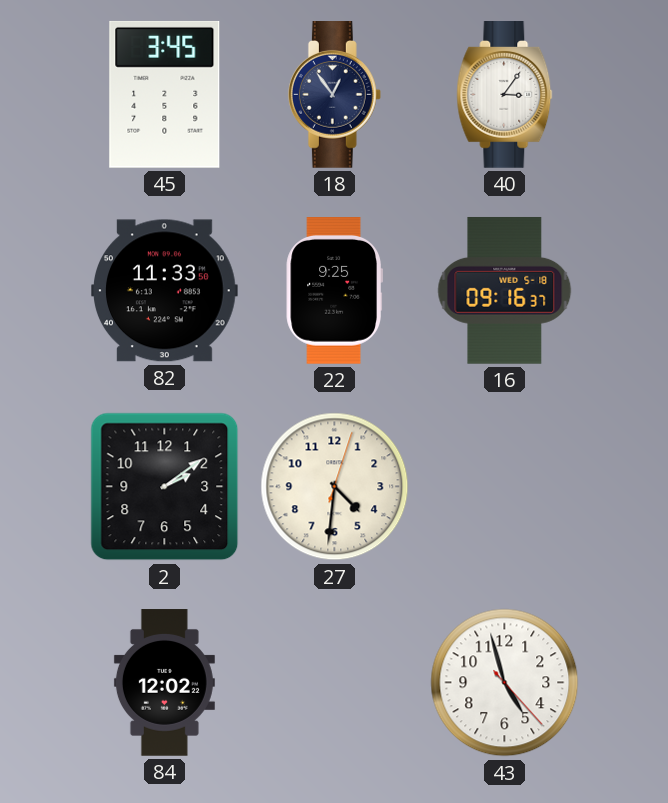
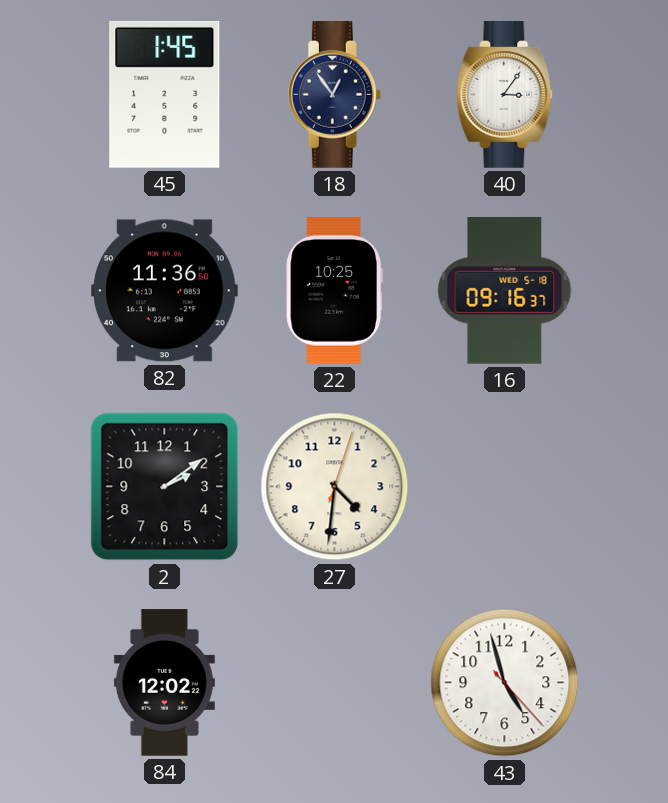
45: 3:45 -> 1:45
82: 11:33 -> 11:36
22: 9:25 -> 10:25
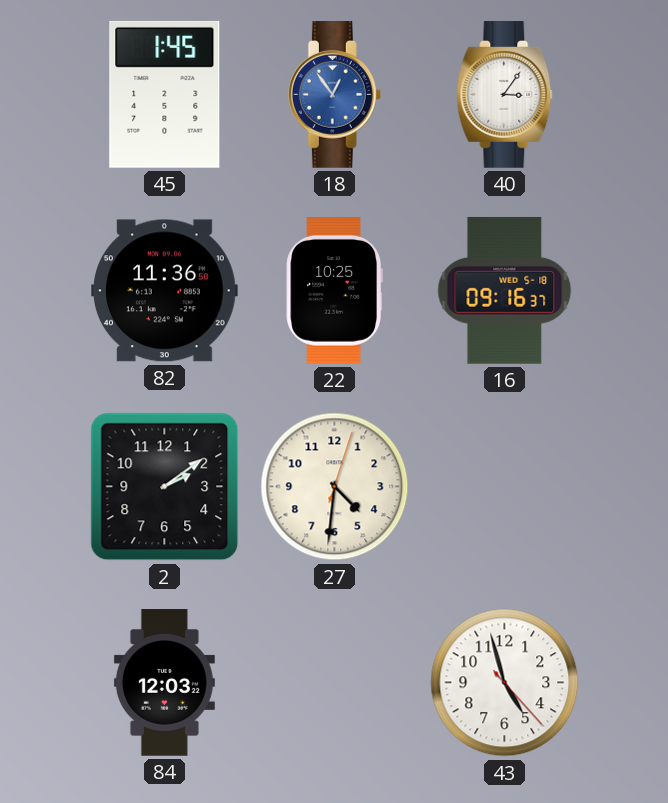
18 dial: navy -> blue
84: 12:02 -> 12:03
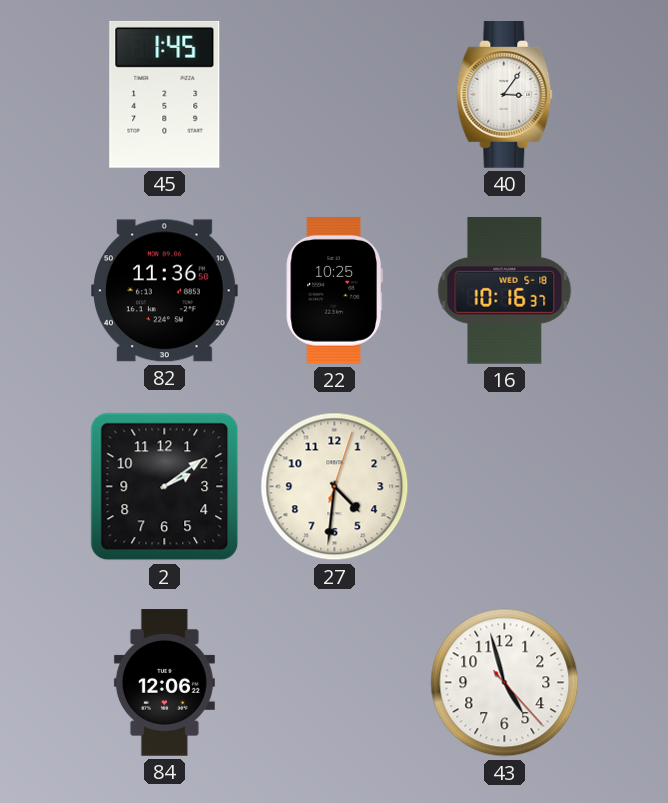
18: 12:54 -> none
16: 09:16 -> 10:16
84: 12:03 -> 12:06
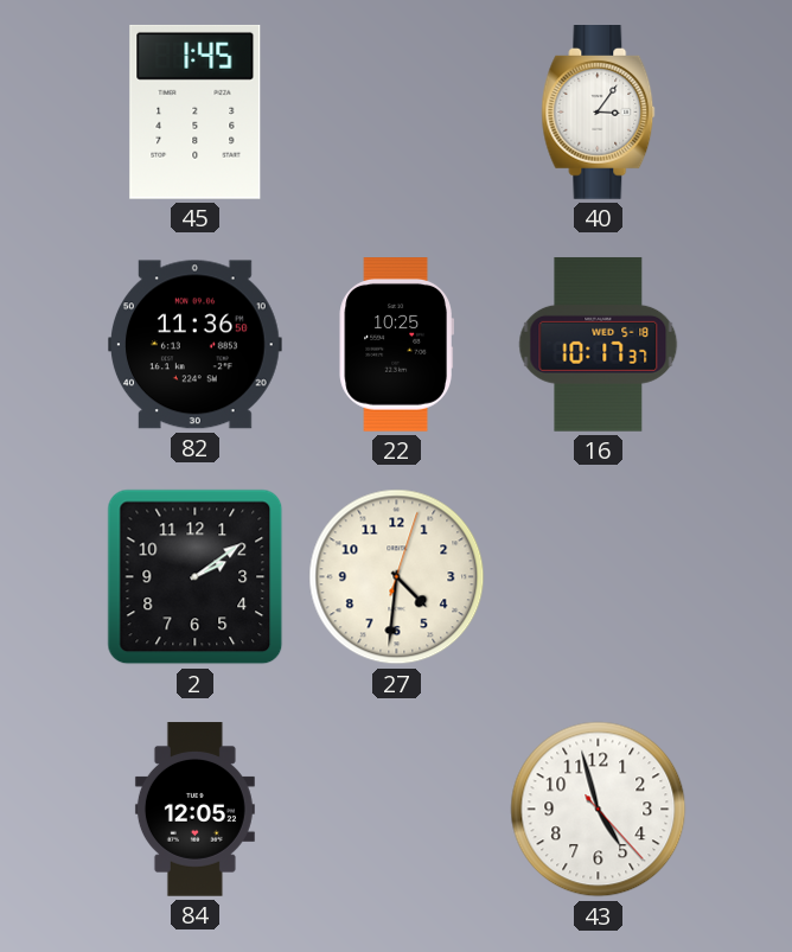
16: 10:16 -> 10:17
84: 12:06 -> 12:05
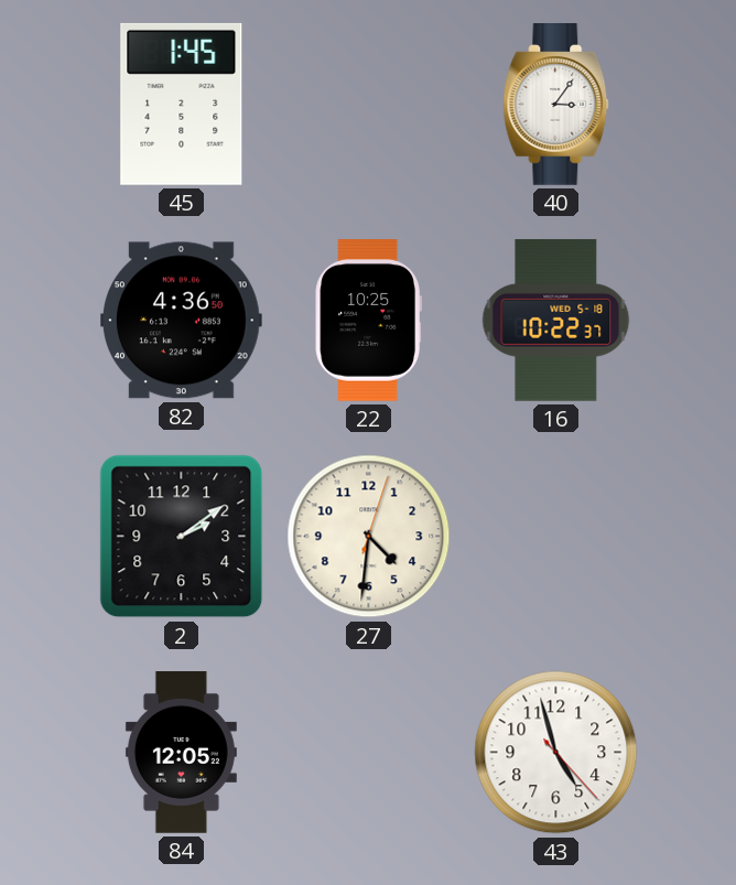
82: 11:36 -> 4:36
16: 10:17 -> 10:22
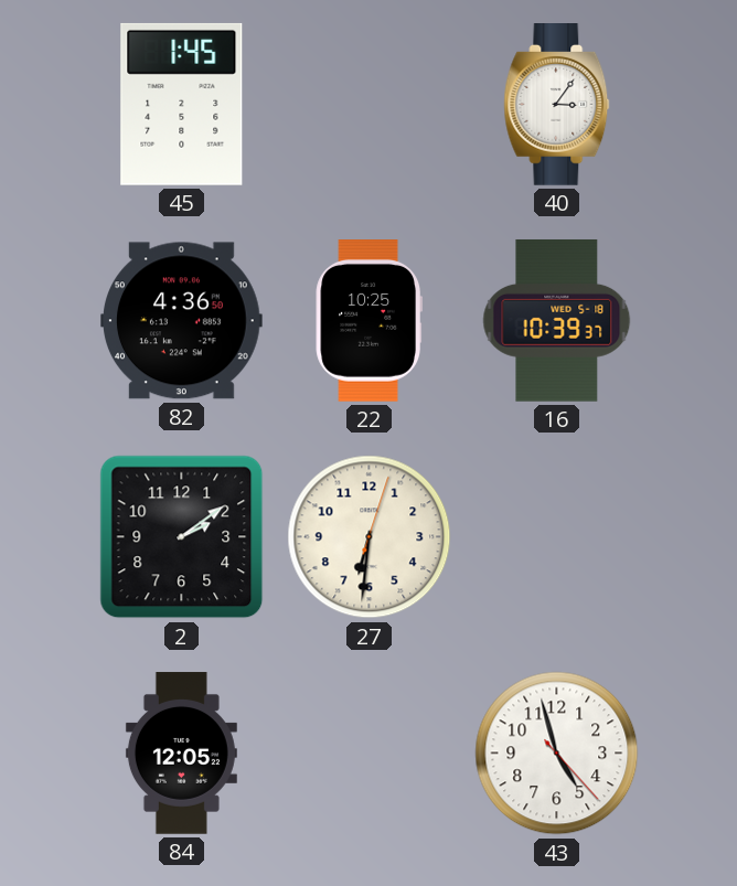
16: 10:22 -> 10:39
27: 4:31 -> 6:31
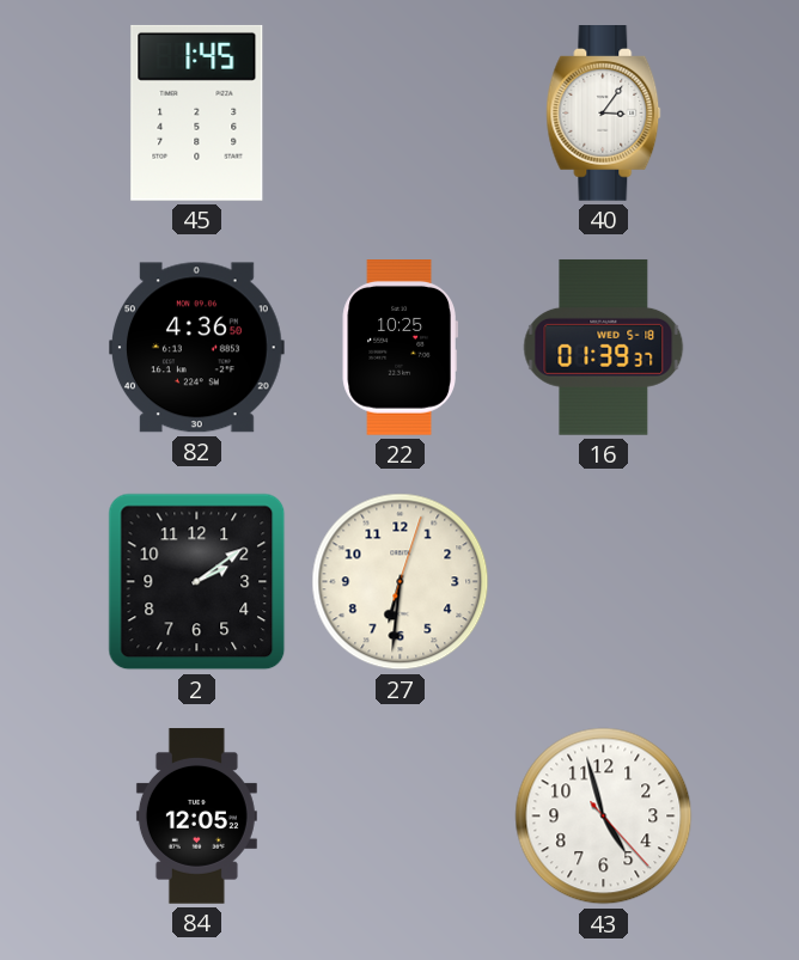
16: 10:39 -> 01:39
